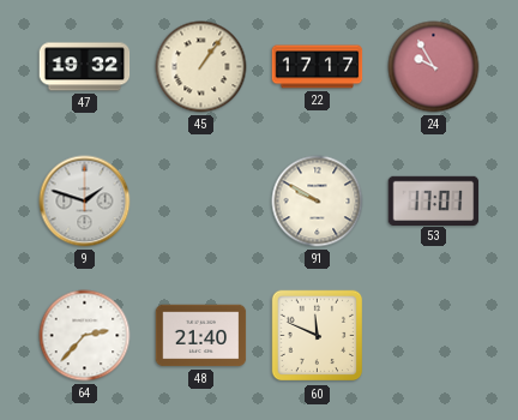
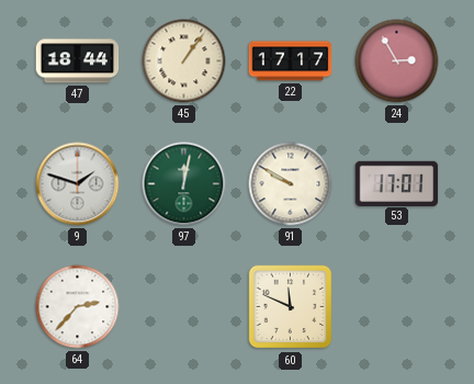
47: 19:32 -> 18:44
24: 9:55 -> 2:55
97: none -> 12:02
48: 21:40 -> none
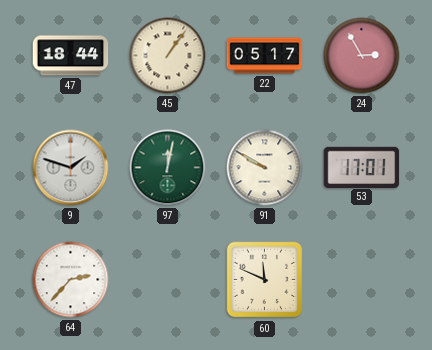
22: 17:17 -> 05:17
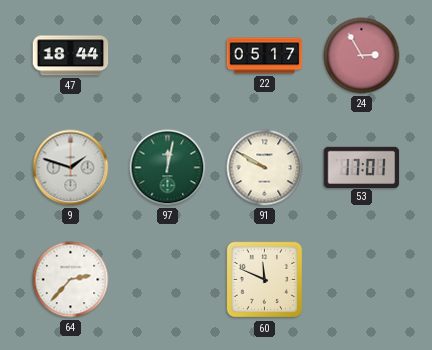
45: 1:06 -> none
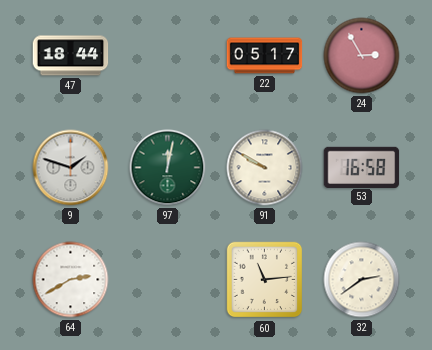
53: 17:01 -> 16:58
64: 2:37 -> 2:40
60: 11:49 -> 11:14
32: none -> 2:39
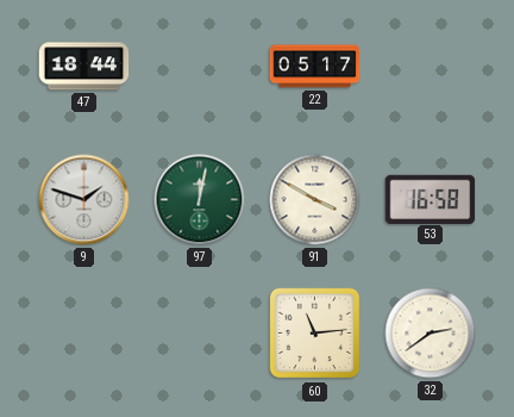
24: 2:55 -> none
91: 9:50 -> 3:50
64: 2:40 -> none
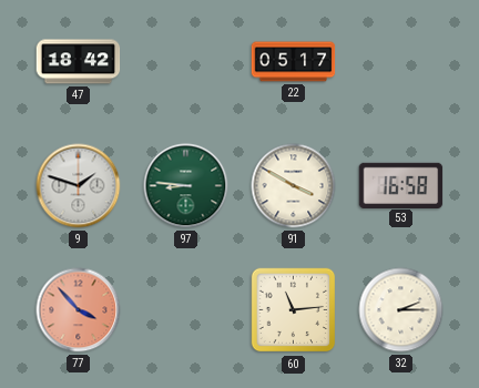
47: 18:44 -> 18:42
97: 12:02 -> 8:46
77: none -> 3:53
32: 2:39 -> 2:15
